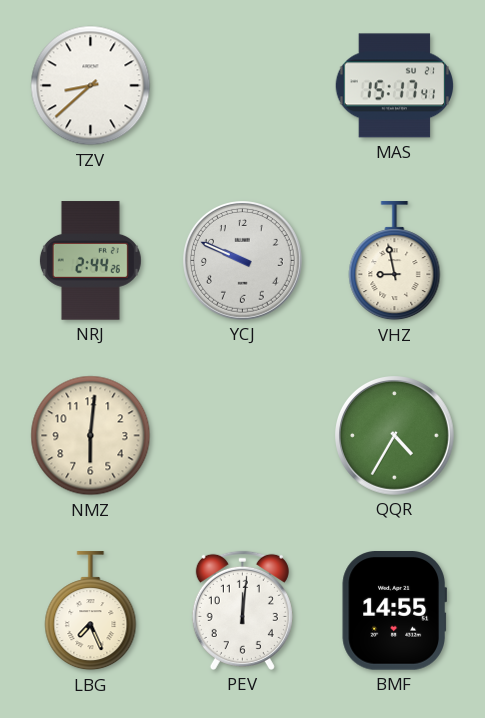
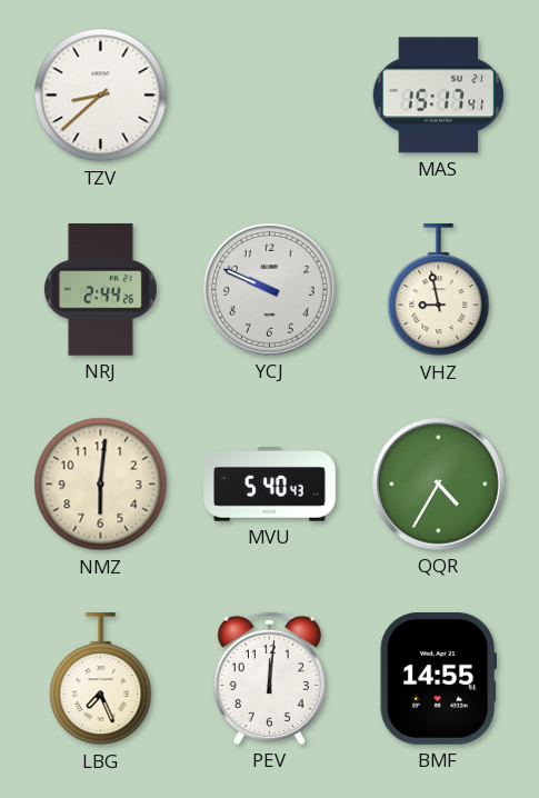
MVU: none -> 5:40
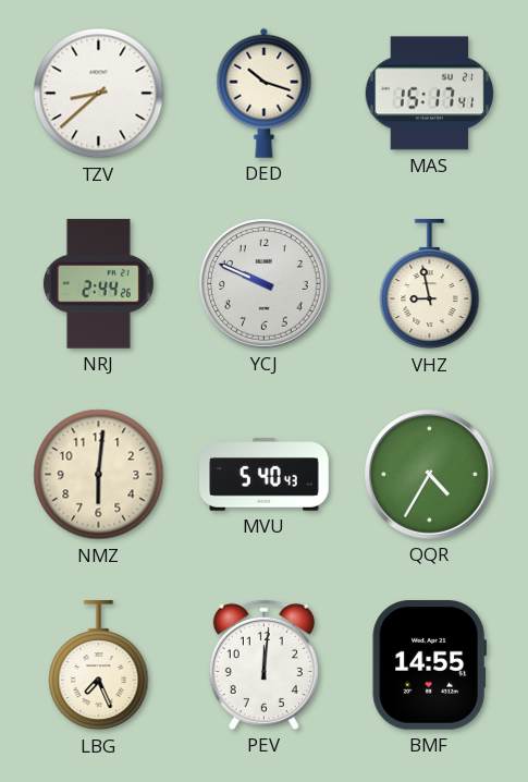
DED: none -> 10:18
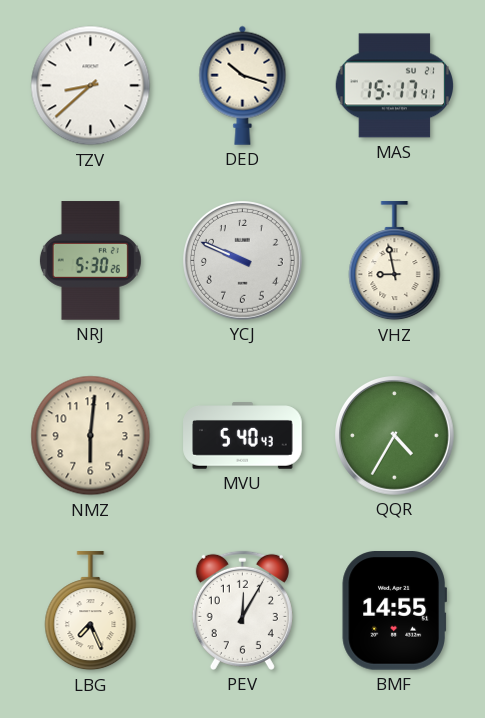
NRJ: 2:44 -> 5:30
PEV: 12:01 -> 12:05
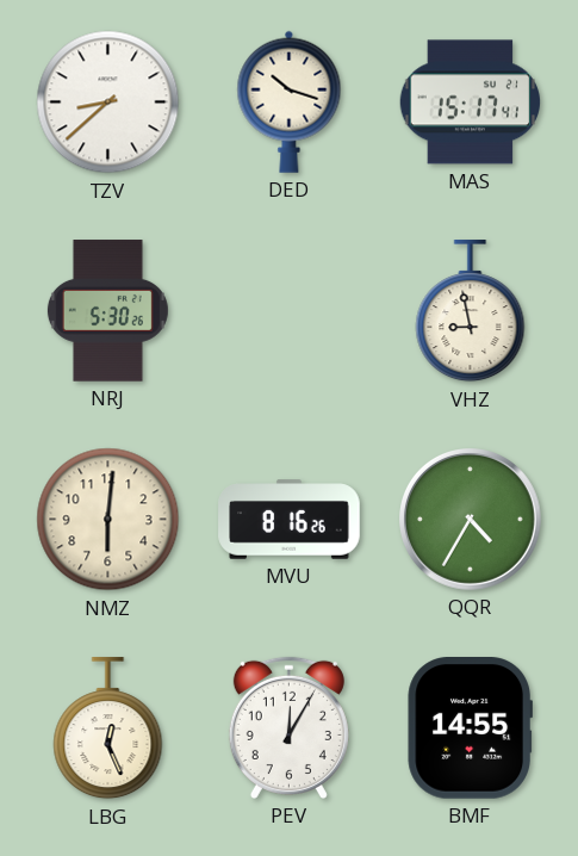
YCJ: 9:49 -> none
MVU: 5:40 -> 8:16
LBG: 7:26 -> 12:26
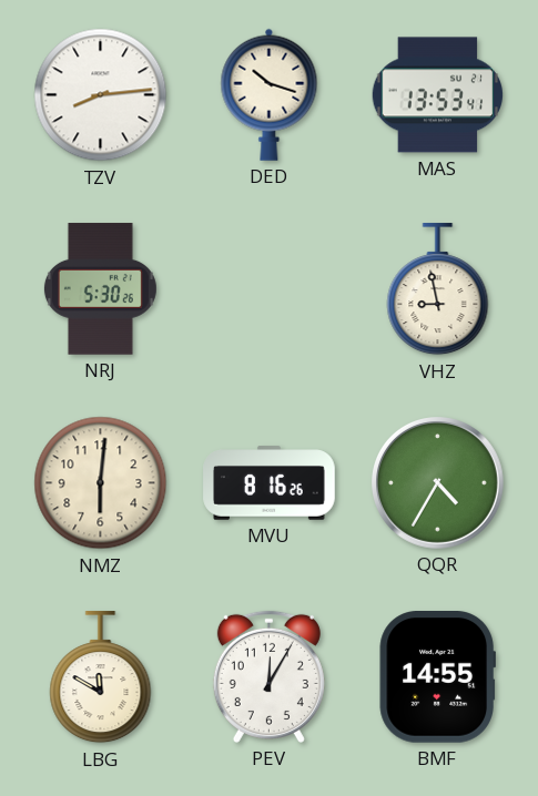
TZV: 8:38 -> 8:14
MAS: 15:17 -> 13:53
LBG: 12:26 -> 11:50
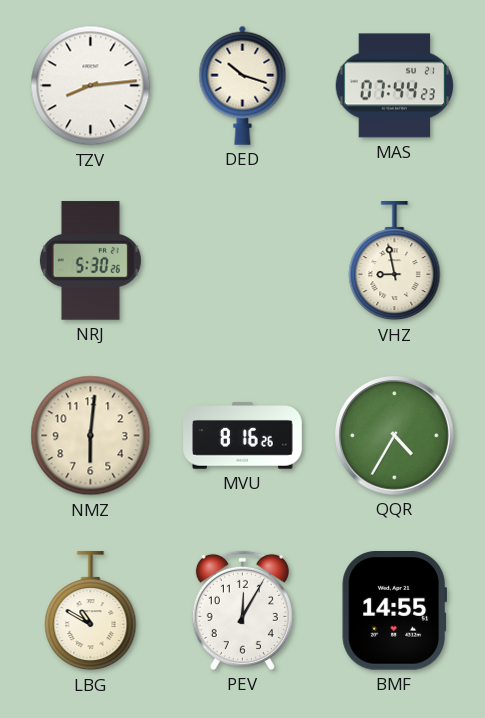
MAS: 13:53 -> 07:44
LBG: 11:50 -> 10:50
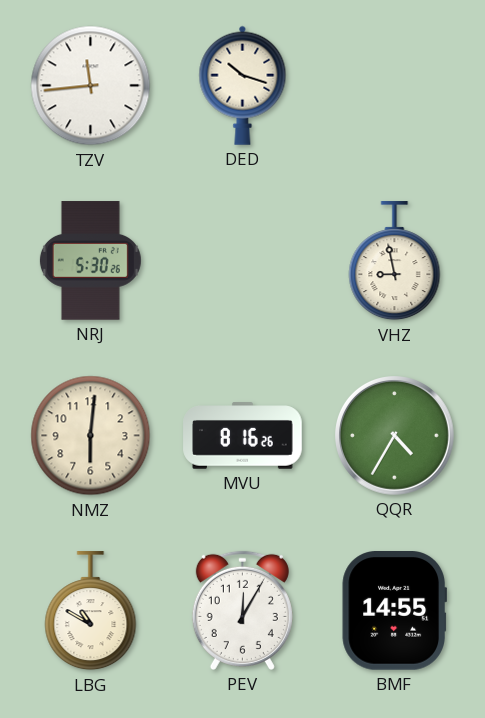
TZV: 8:14 -> 11:44
MAS: 07:44 -> none
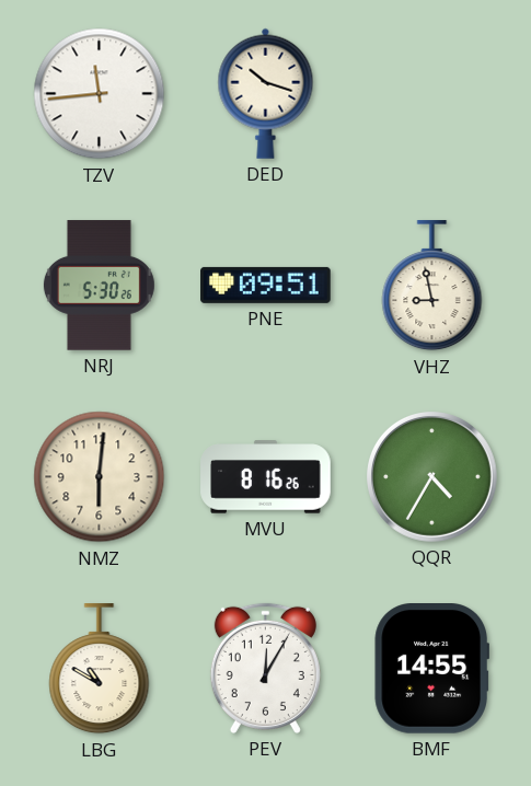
PNE: none -> 09:51
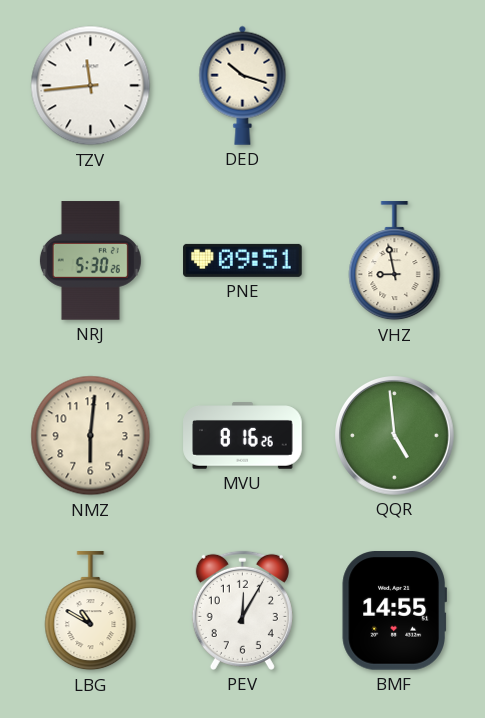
QQR: 4:35 -> 4:59
